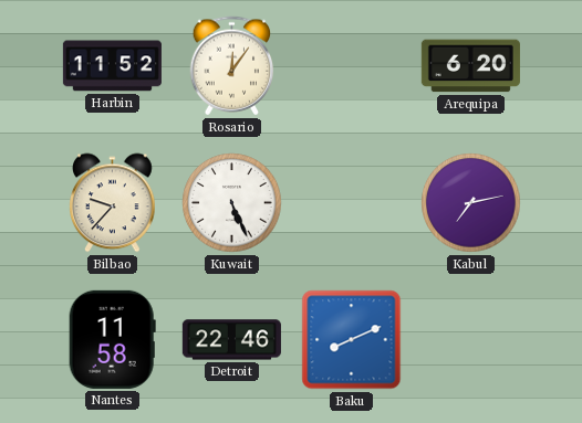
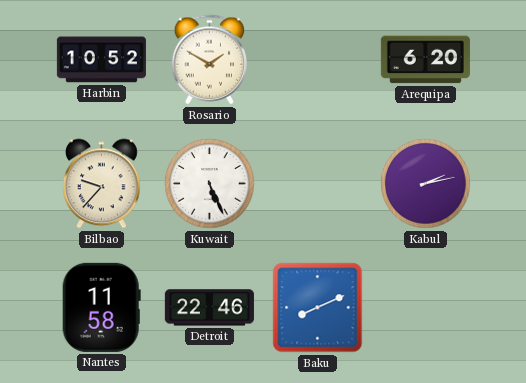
Harbin: 11:52 -> 10:52
Rosario: 12:06 -> 1:50
Kabul: 7:13 -> 2:13
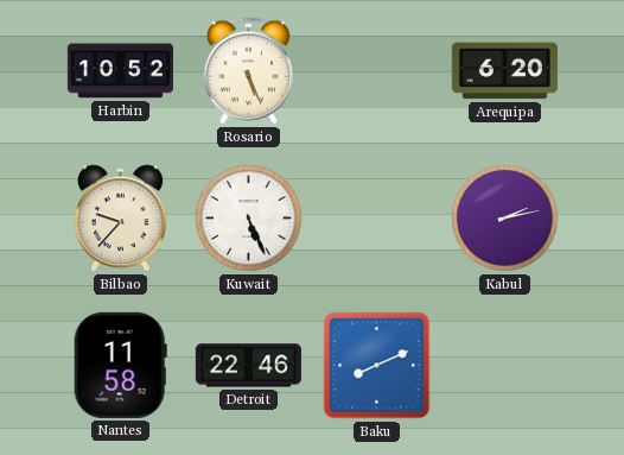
Rosario: 1:50 -> 5:26
